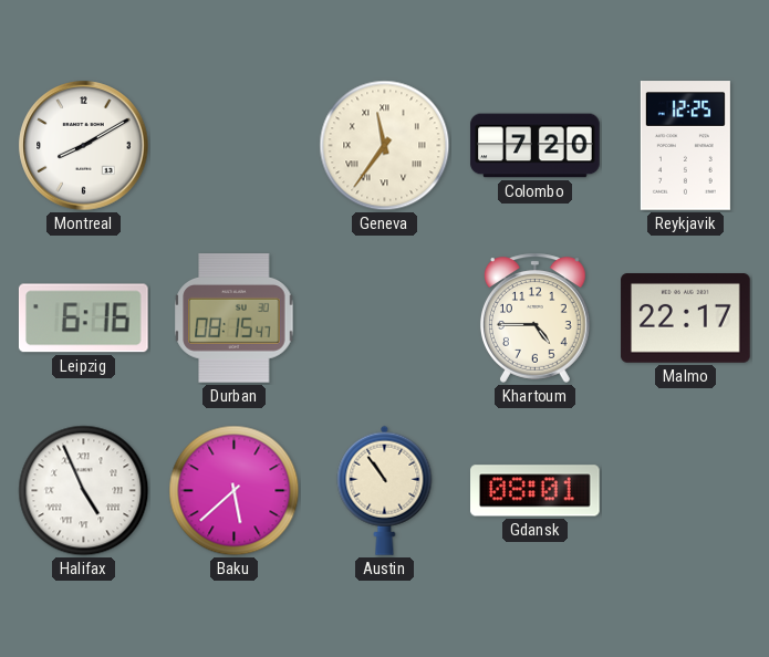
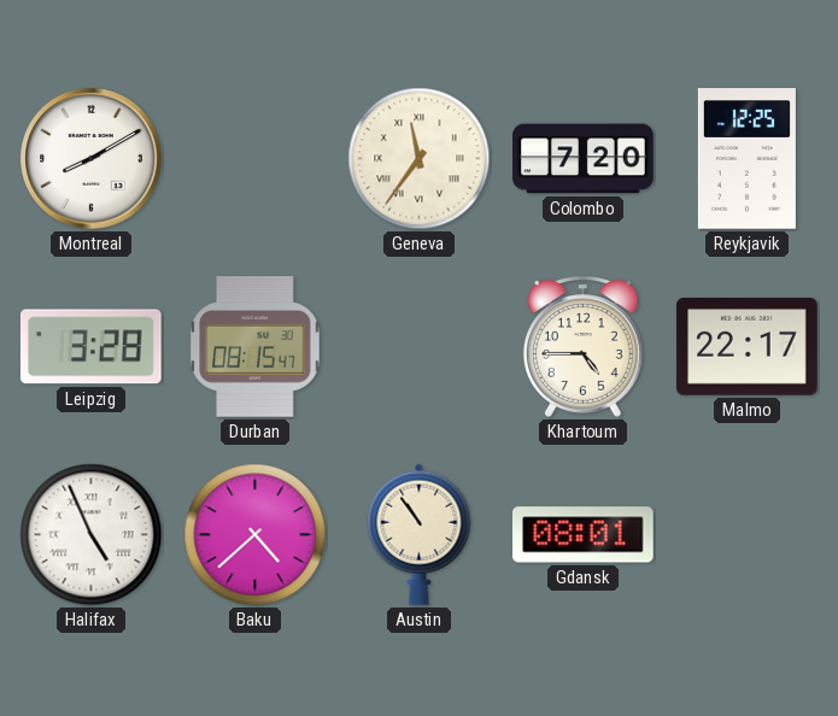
Leipzig: 6:16 -> 3:28
Baku: 5:38 -> 4:38
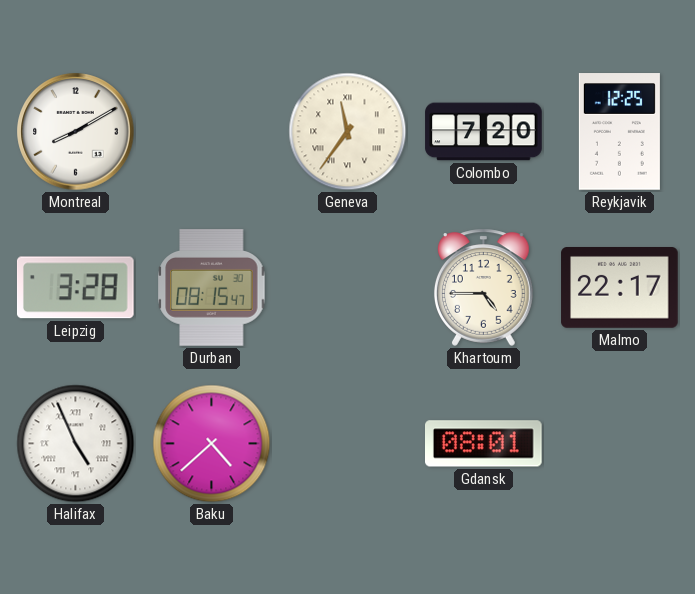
Austin: 10:54 -> none
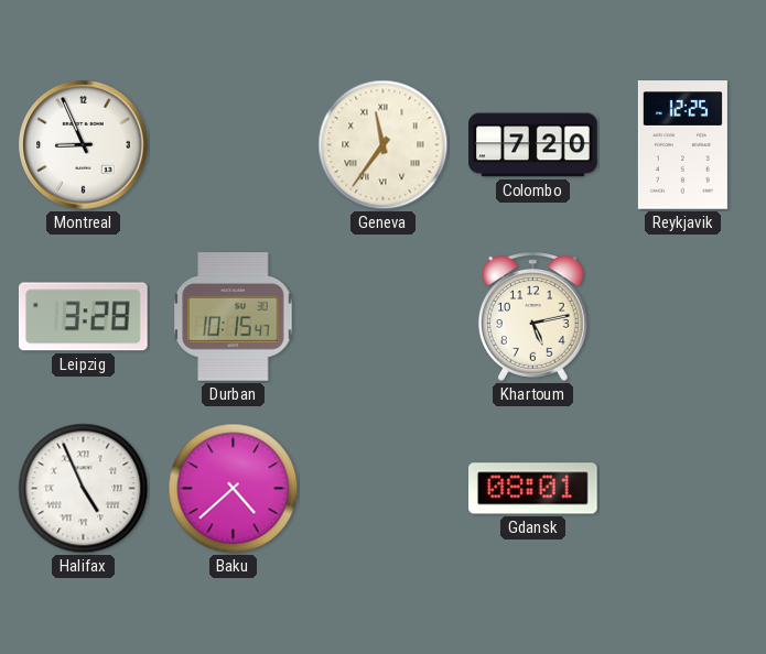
Montreal: 8:10 -> 8:56
Durban: 08:15 -> 10:15
Khartoum: 4:45 -> 5:13
Malmo: 22:17 -> none
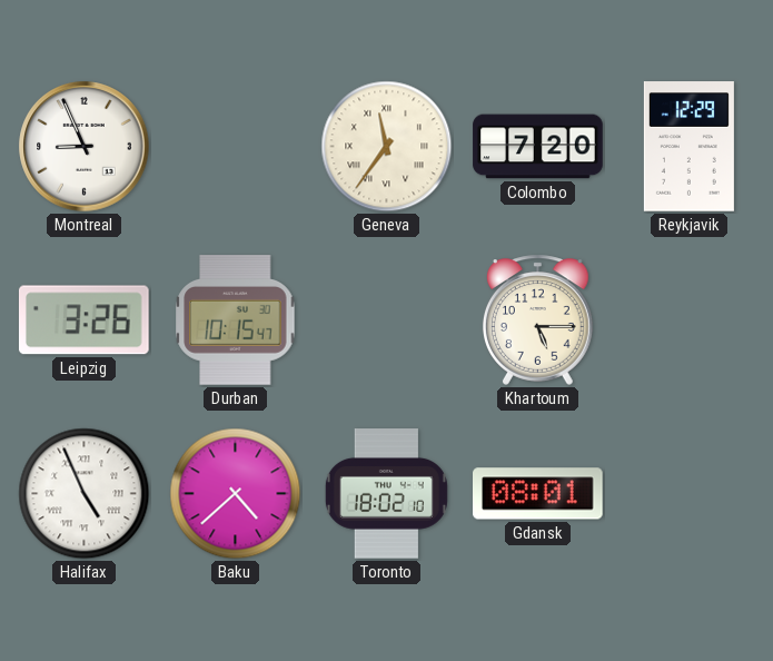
Reykjavik: 12:25 -> 12:29
Leipzig: 3:28 -> 3:26
Khartoum: 5:13 -> 5:15
Toronto: none -> 18:02
